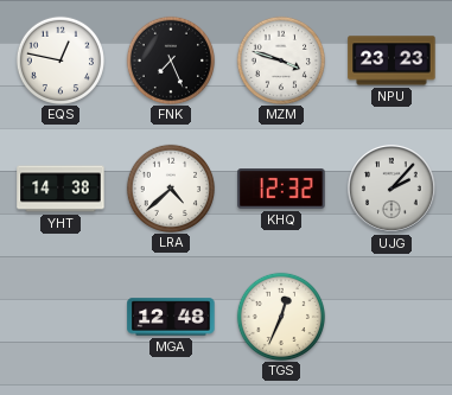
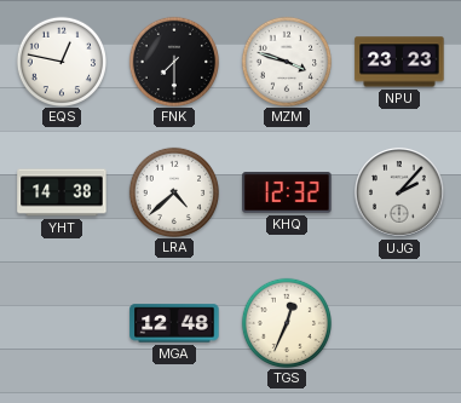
FNK: 7:26 -> 7:30
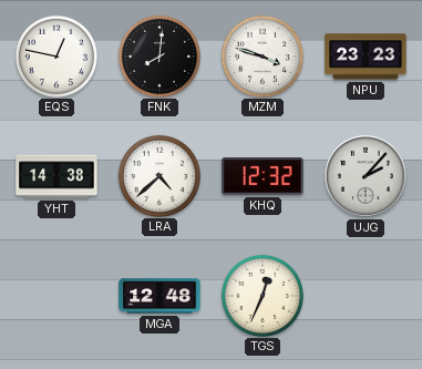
FNK: 7:30 -> 8:01
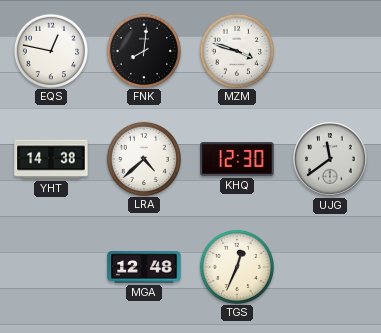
NPU: 23:23 -> none
KHQ: 12:32 -> 12:30
UJG: 2:07 -> 11:39
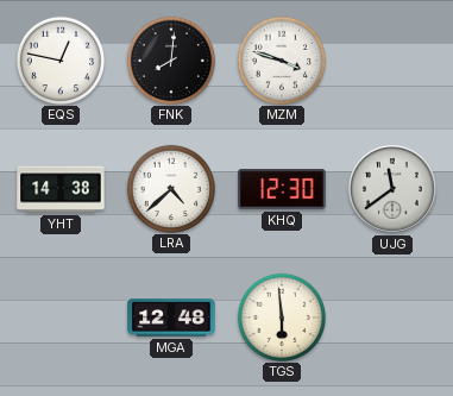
TGS: 12:34 -> 5:59
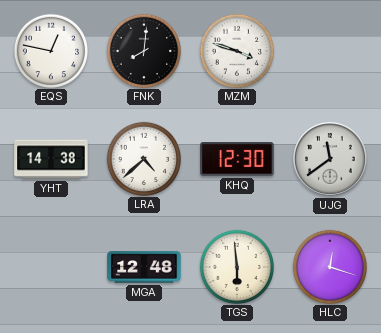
HLC: none -> 12:18
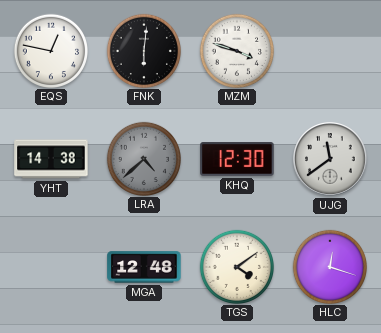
FNK: 8:01 -> 6:01
LRA dial: white -> grey
TGS: 5:59 -> 4:09
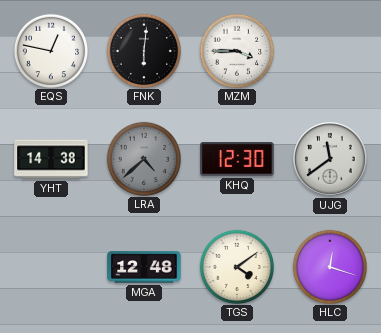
MZM: 3:48 -> 3:45
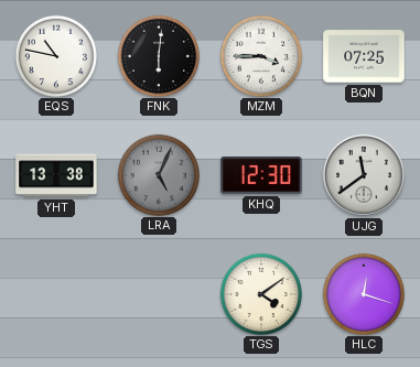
EQS: 12:47 -> 10:47
BQN: none -> 07:25
YHT: 14:38 -> 13:38
LRA: 4:38 -> 5:04
MGA: 12:48 -> none
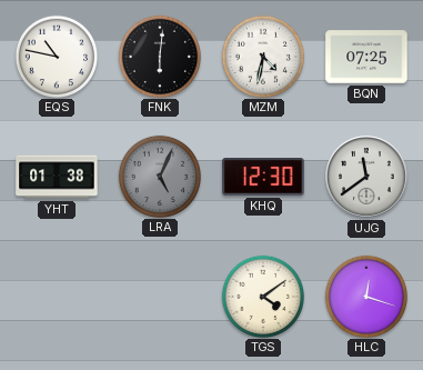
MZM: 3:45 -> 4:32
YHT: 13:38 -> 01:38
